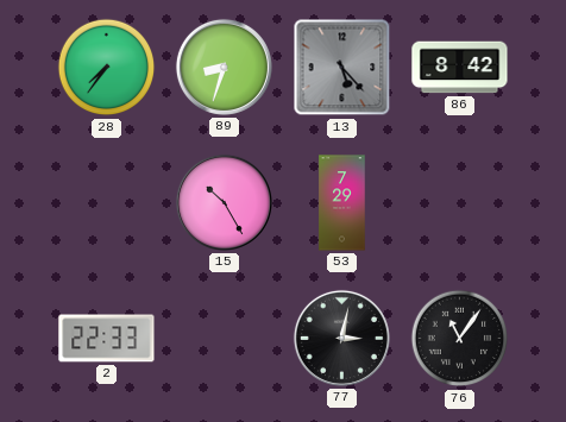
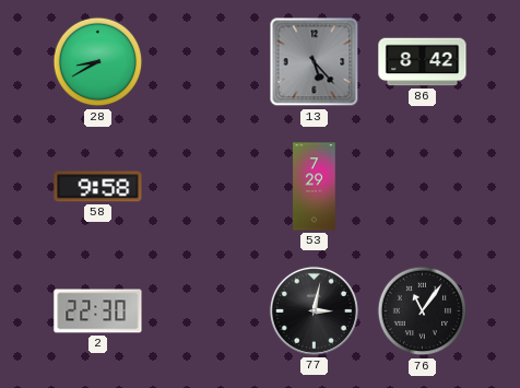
28: 7:36 -> 8:40
89: 8:33 -> none
58: none -> 9:58
15: 10:25 -> none
2: 22:33 -> 22:30
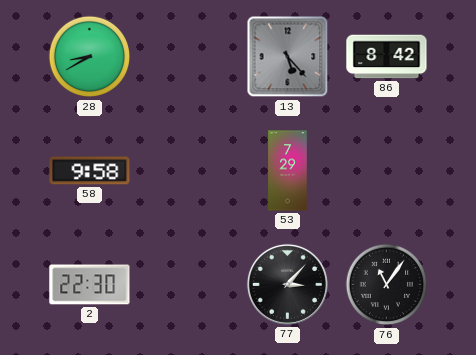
77: 3:02 -> 3:07
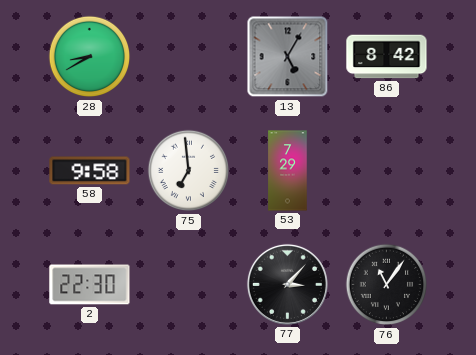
13: 5:23 -> 5:05
75: none -> 6:59
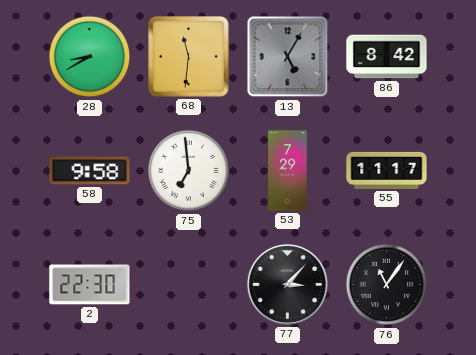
68: none -> 11:31
55: none -> 11:17
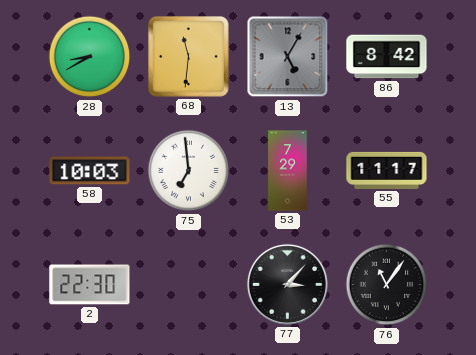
58: 9:58 -> 10:03
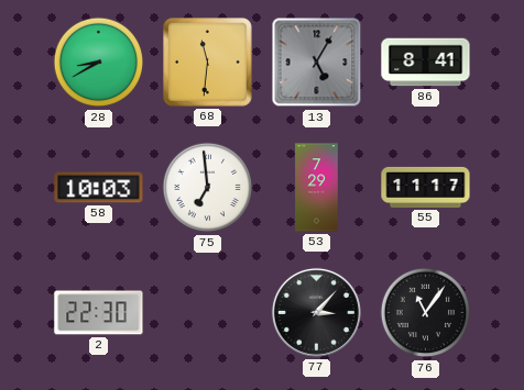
86: 8:42 -> 8:41
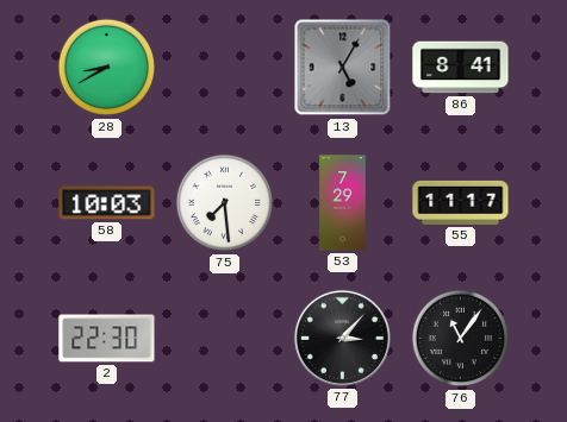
68: 11:31 -> none
75: 6:59 -> 7:29
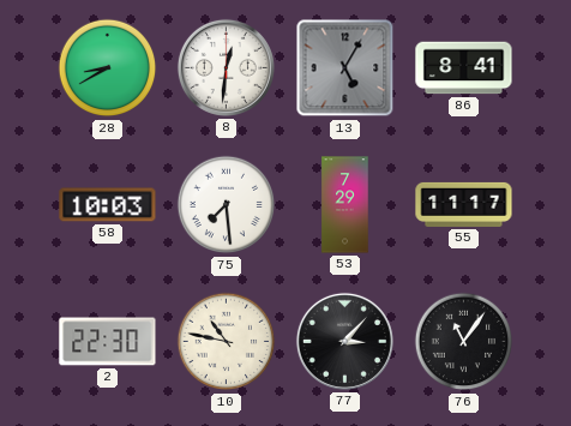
8: none -> 12:31
10: none -> 10:47
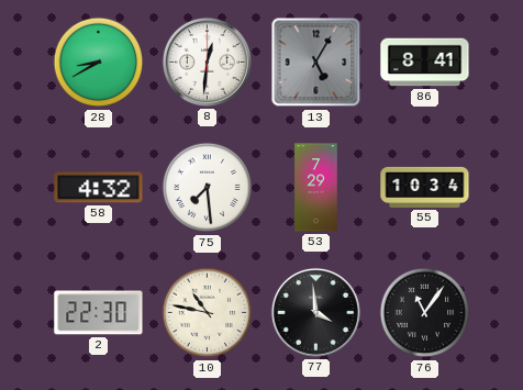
58: 10:03 -> 4:32
55: 11:17 -> 10:34
77: 3:07 -> 3:59
